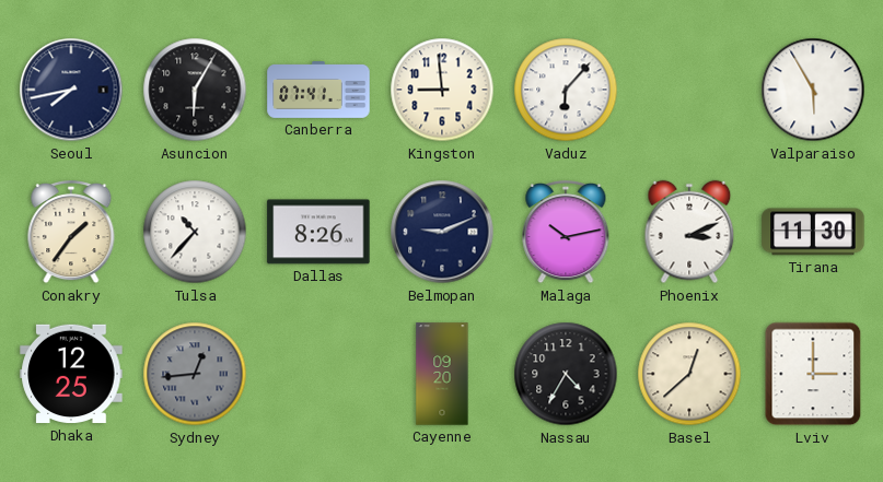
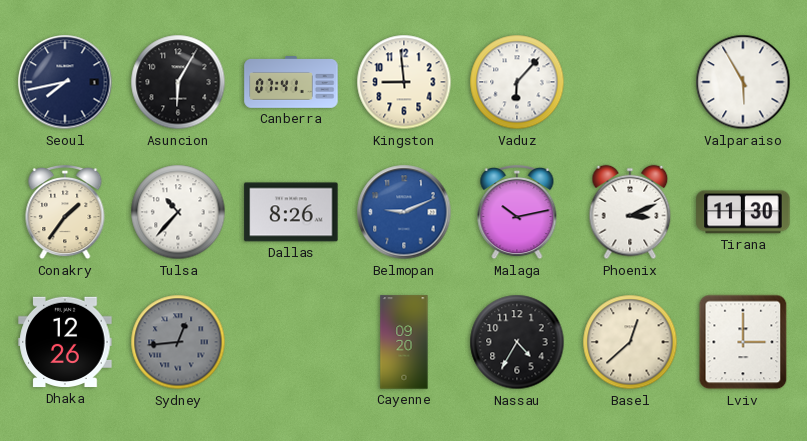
Belmopan dial: navy -> blue
Dhaka: 12:25 -> 12:26
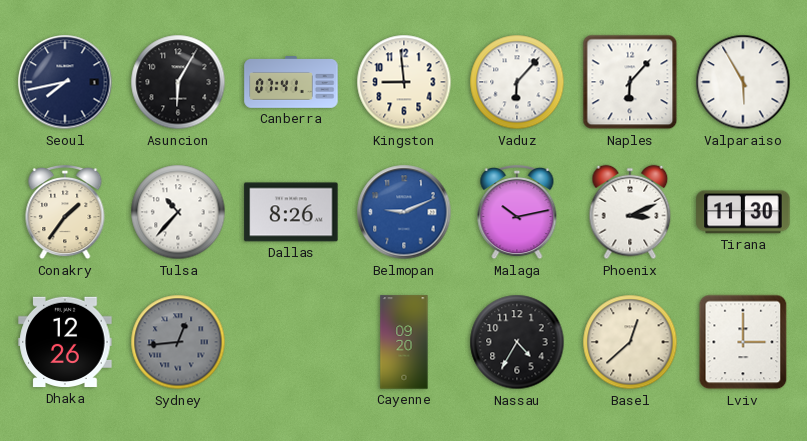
Naples: none -> 6:07
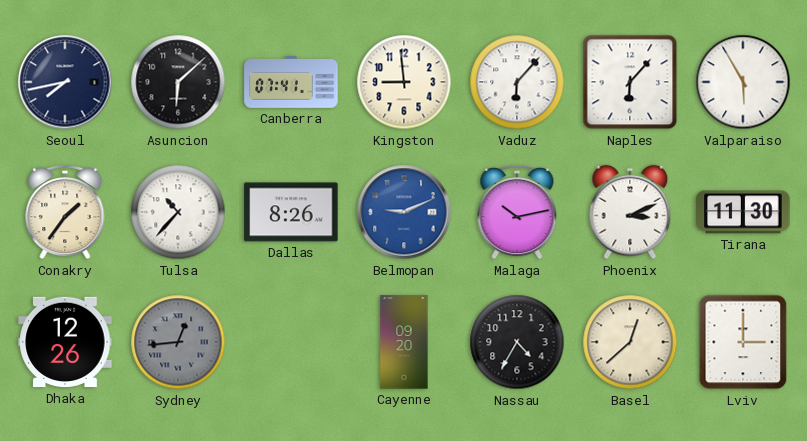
Asuncion: 6:05 -> 6:08
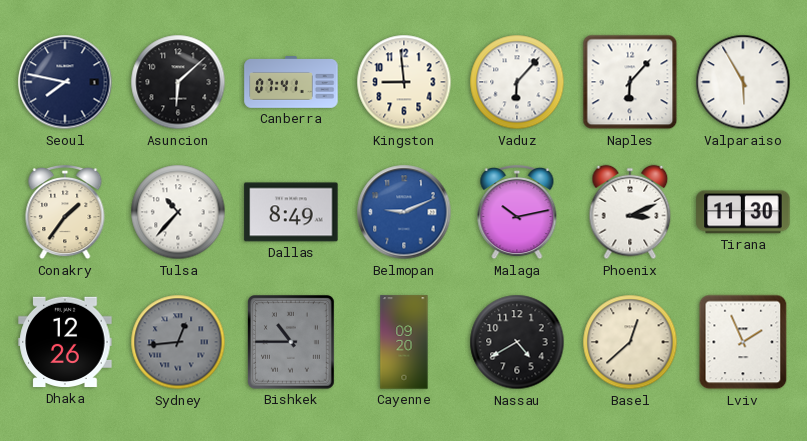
Seoul: 7:43 -> 7:47
Dallas: 8:26 -> 8:49
Bishkek: none -> 10:45
Nassau: 4:35 -> 4:40
Lviv: 3:00 -> 1:56
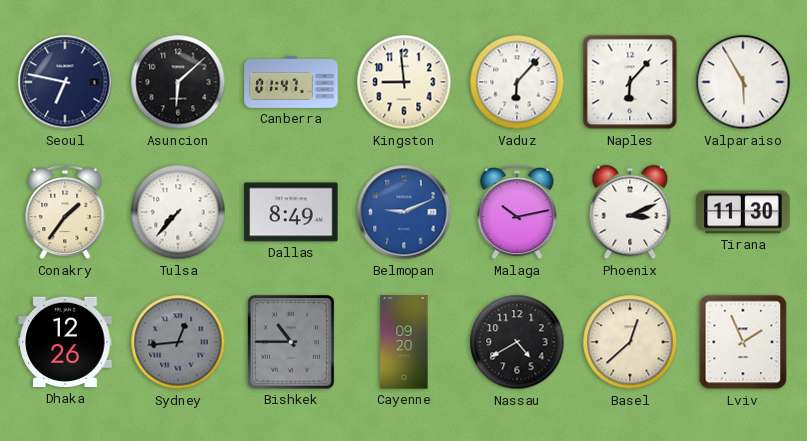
Seoul: 7:47 -> 6:47
Canberra: 07:41 -> 01:47
Tulsa: 10:37 -> 7:37
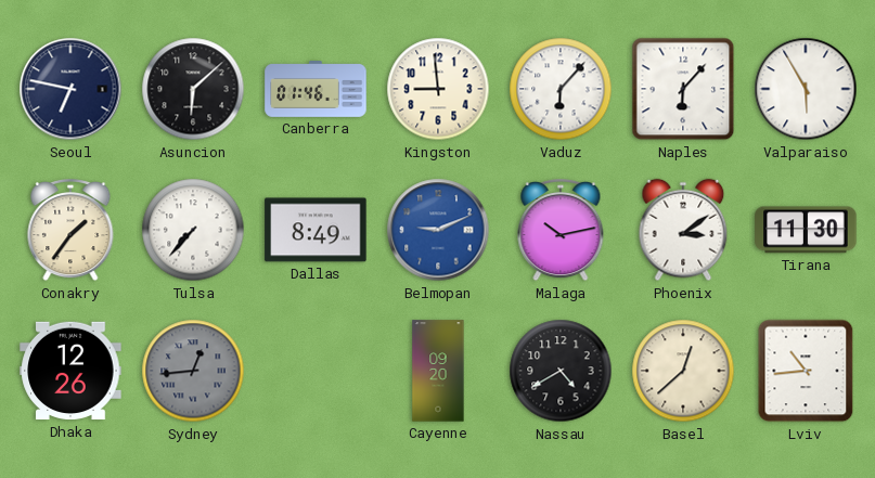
Canberra: 01:47 -> 01:46
Phoenix: 3:11 -> 3:09
Bishkek: 10:45 -> none
Lviv: 1:56 -> 10:44
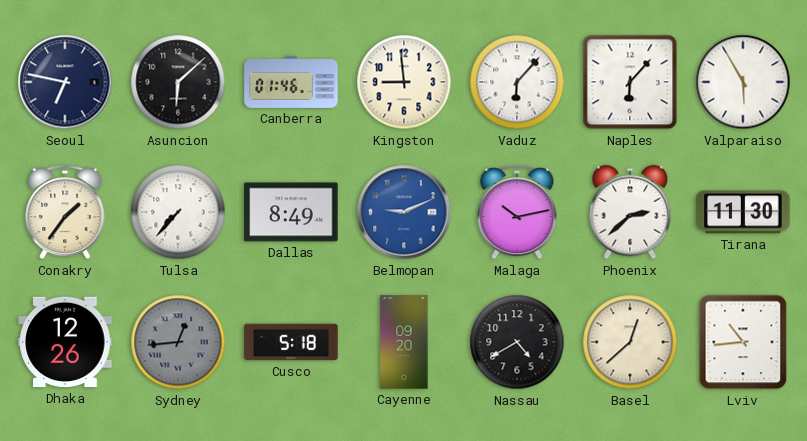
Phoenix: 3:09 -> 2:38
Cusco: none -> 5:18
